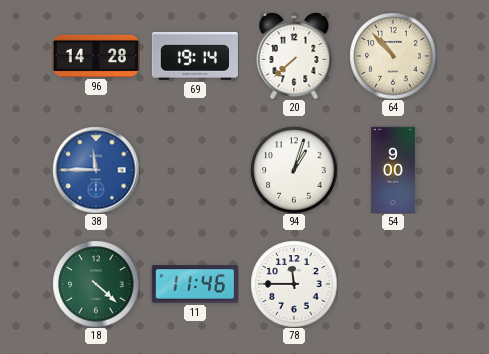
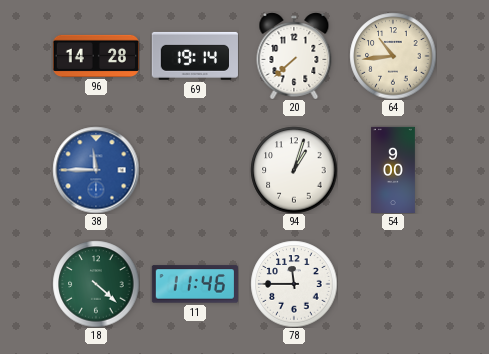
64: 10:53 -> 10:44
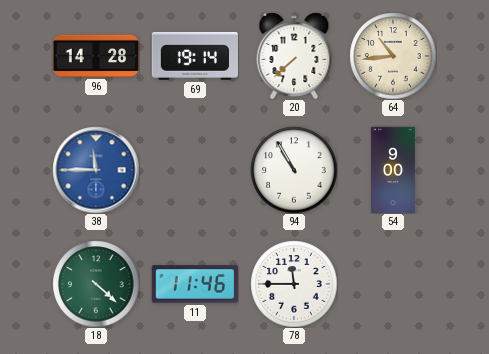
94: 1:03 -> 10:55
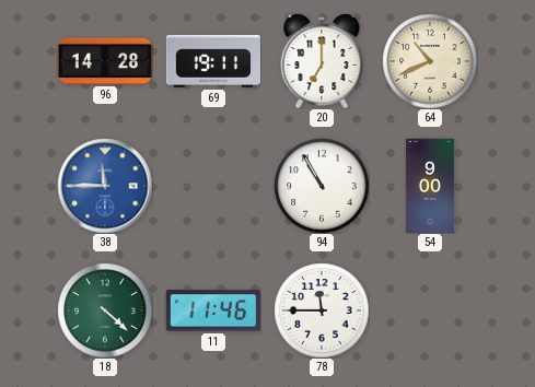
69: 19:14 -> 19:11
20: 7:38 -> 7:00
64: 10:44 -> 10:41
